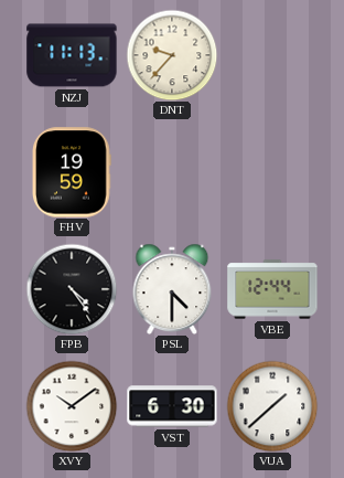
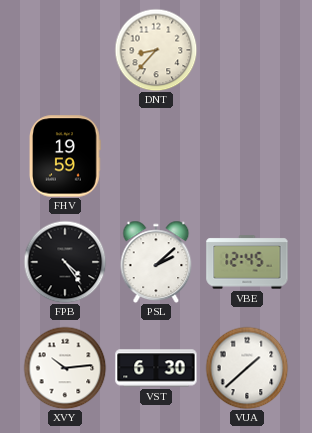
NZJ: 11:13 -> none
DNT: 9:37 -> 8:37
PSL: 4:30 -> 2:08
VBE: 12:44 -> 12:45
XVY: 10:09 -> 10:14
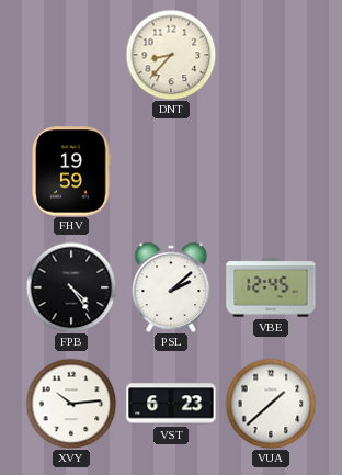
VST: 6:30 -> 6:23
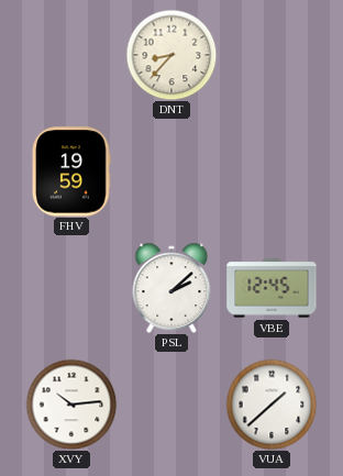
FPB: 4:24 -> none
VST: 6:23 -> none
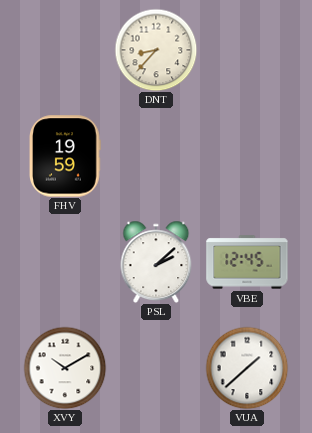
XVY: 10:14 -> 10:10
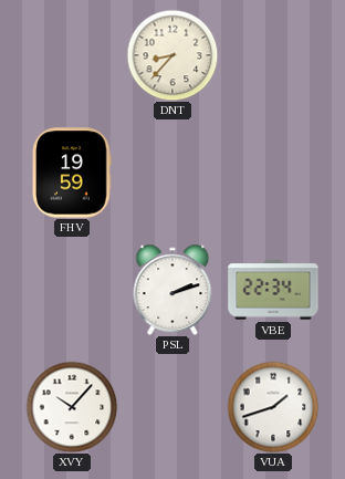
PSL: 2:08 -> 2:12
VBE: 12:45 -> 22:34
XVY: 10:10 -> 10:07
VUA: 1:38 -> 1:42
